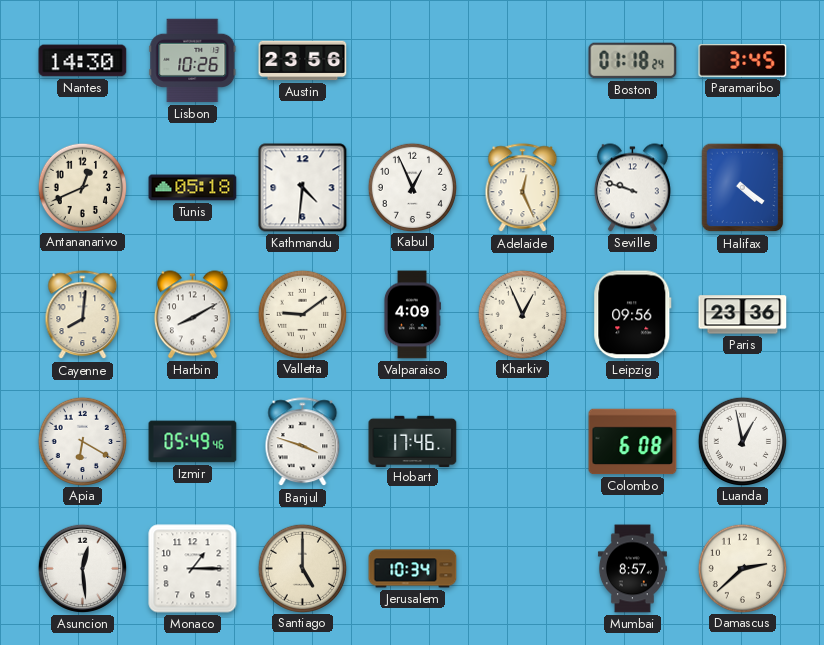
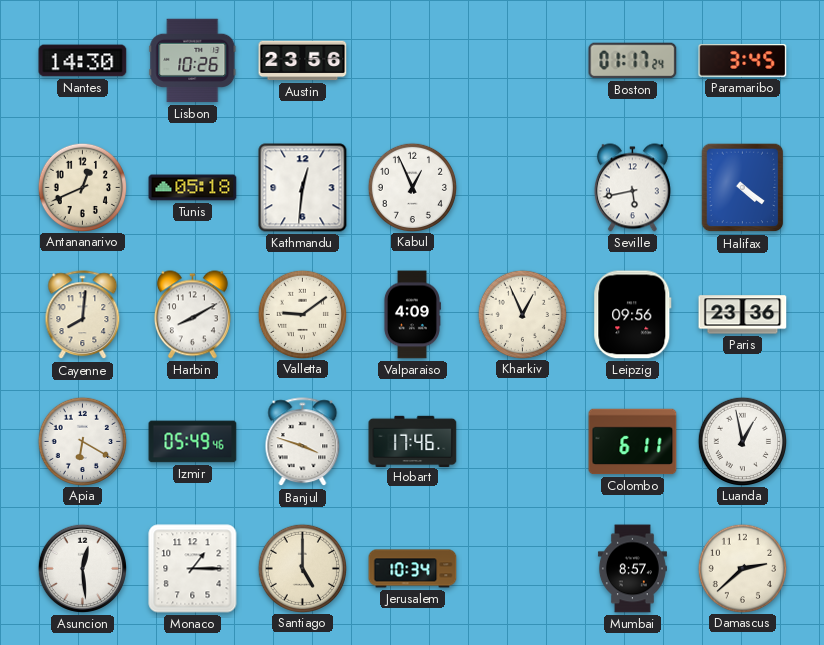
Boston: 01:18 -> 01:17
Kathmandu: 4:31 -> 12:31
Adelaide: 12:26 -> none
Seville: 9:48 -> 5:43
Colombo: 6:08 -> 6:11
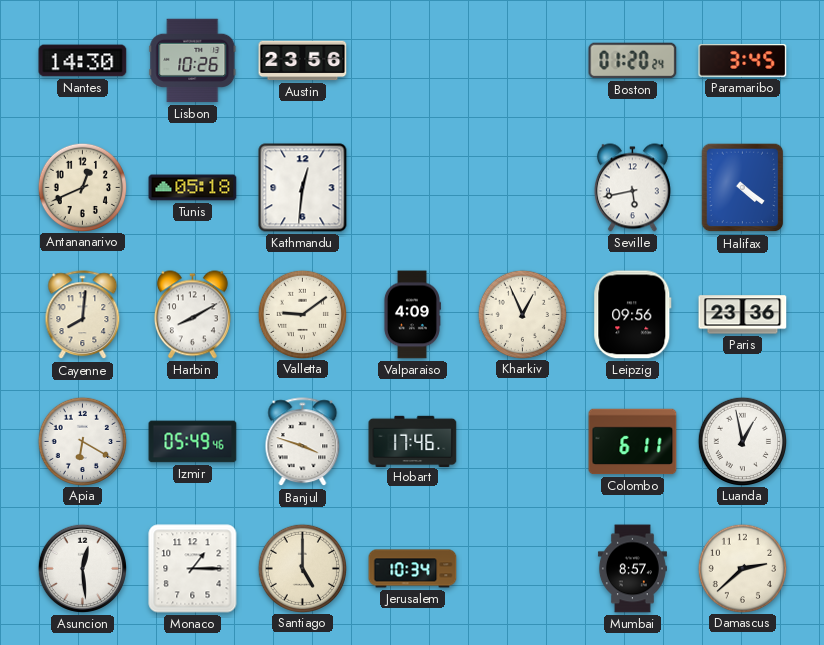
Boston: 01:17 -> 01:20
Kabul: 12:56 -> none
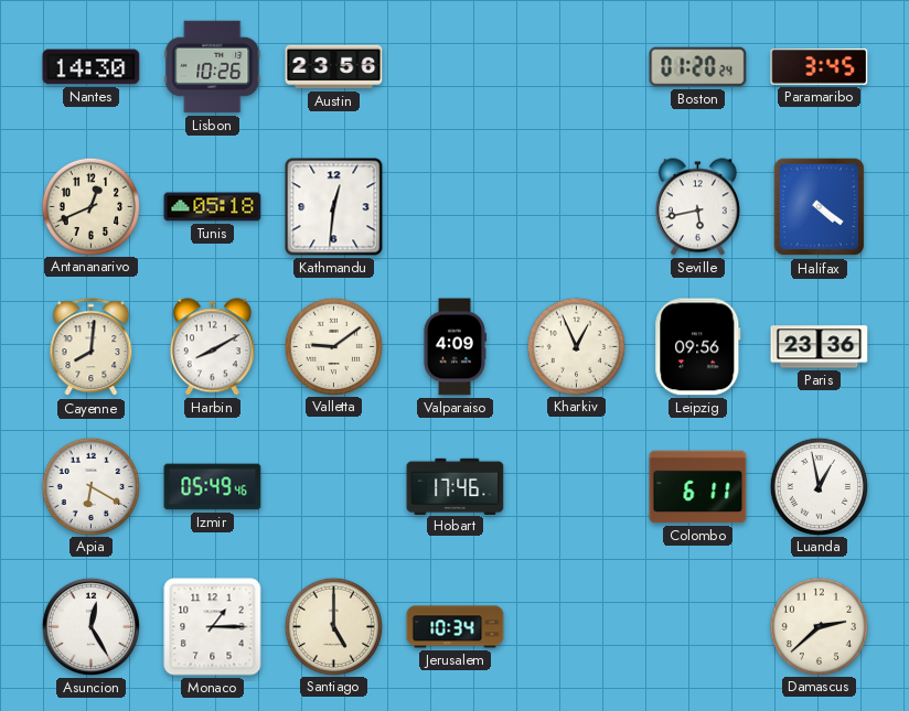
Banjul: 3:48 -> none
Asuncion: 12:29 -> 12:25
Mumbai: 8:57 -> none
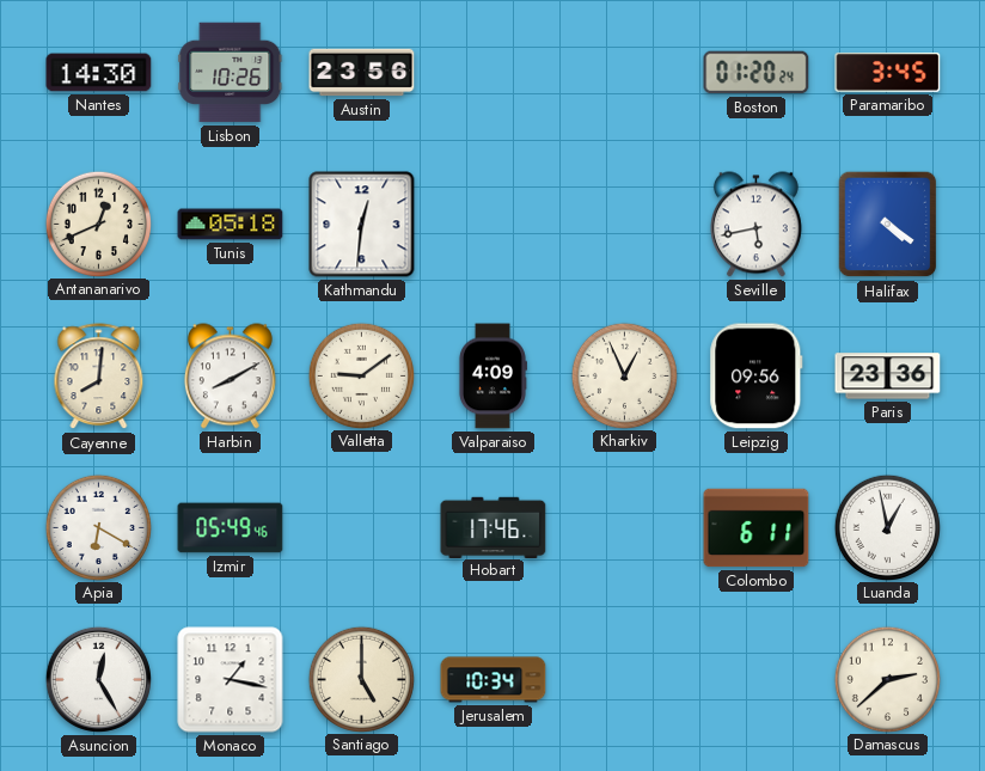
Monaco: 1:15 -> 1:17
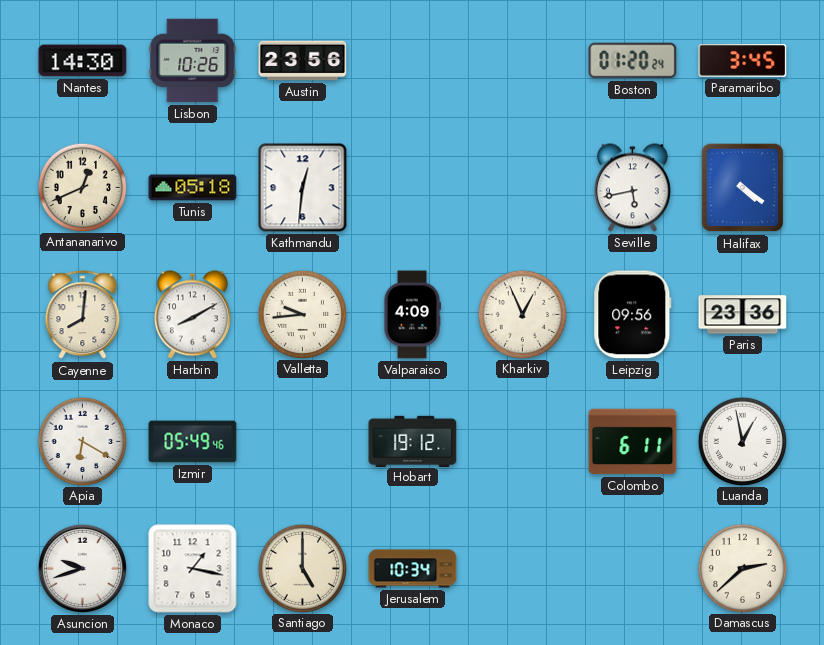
Valletta: 9:09 -> 9:44
Hobart: 17:46 -> 19:12
Asuncion: 12:25 -> 9:42
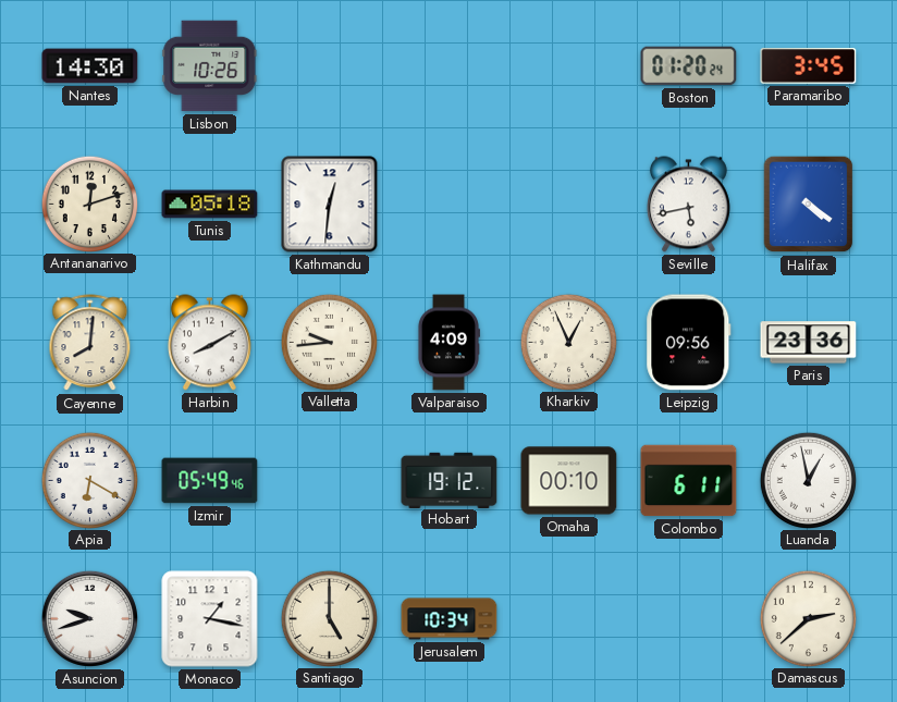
Austin: 23:56 -> none
Antananarivo: 12:41 -> 12:12
Omaha: none -> 00:10
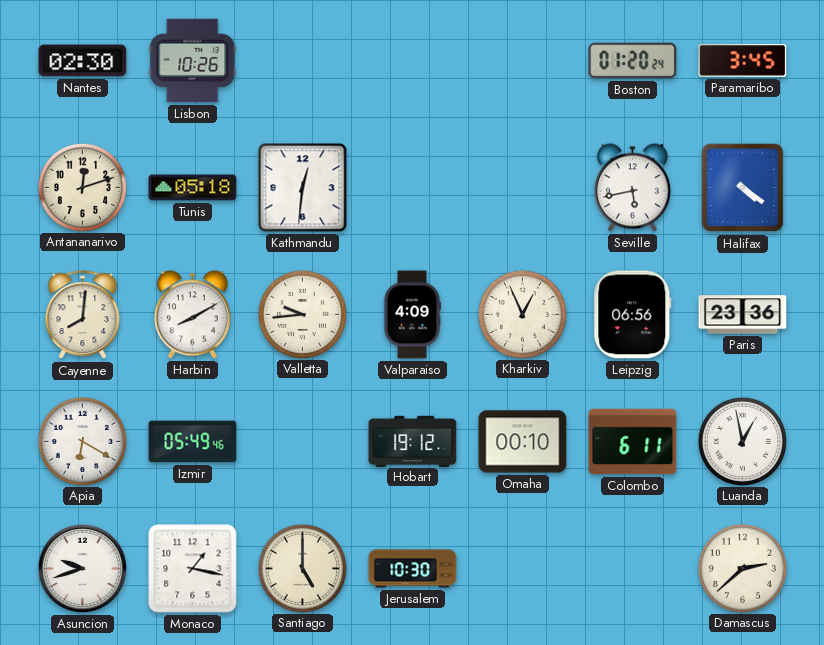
Nantes: 14:30 -> 02:30
Leipzig: 09:56 -> 06:56
Jerusalem: 10:34 -> 10:30
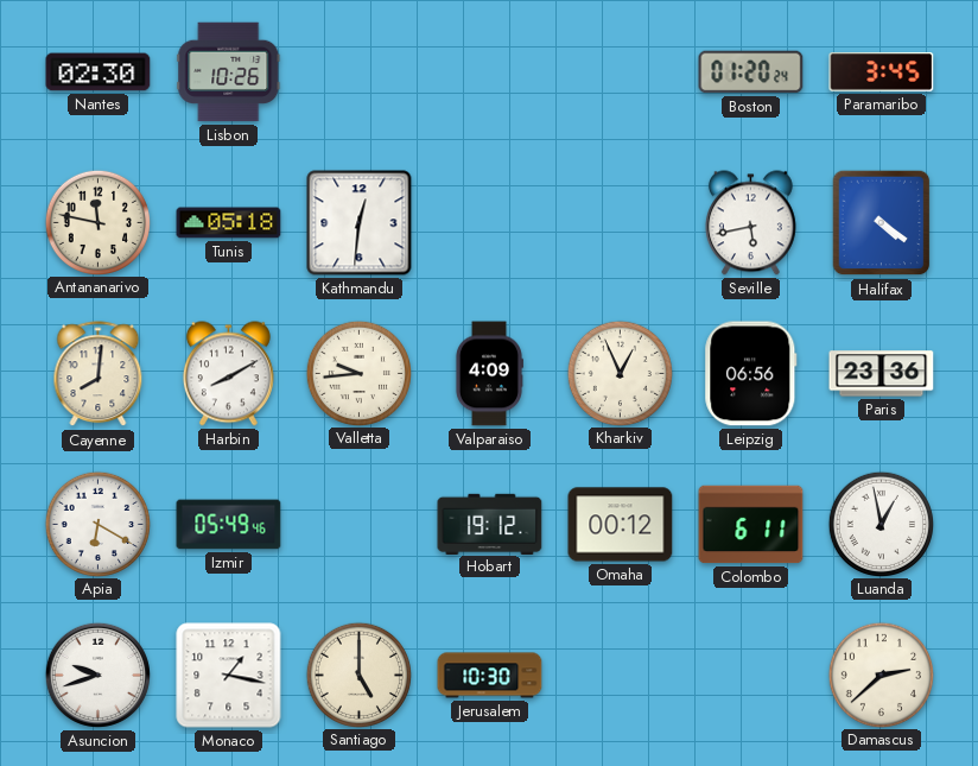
Antananarivo: 12:12 -> 11:47
Omaha: 00:10 -> 00:12
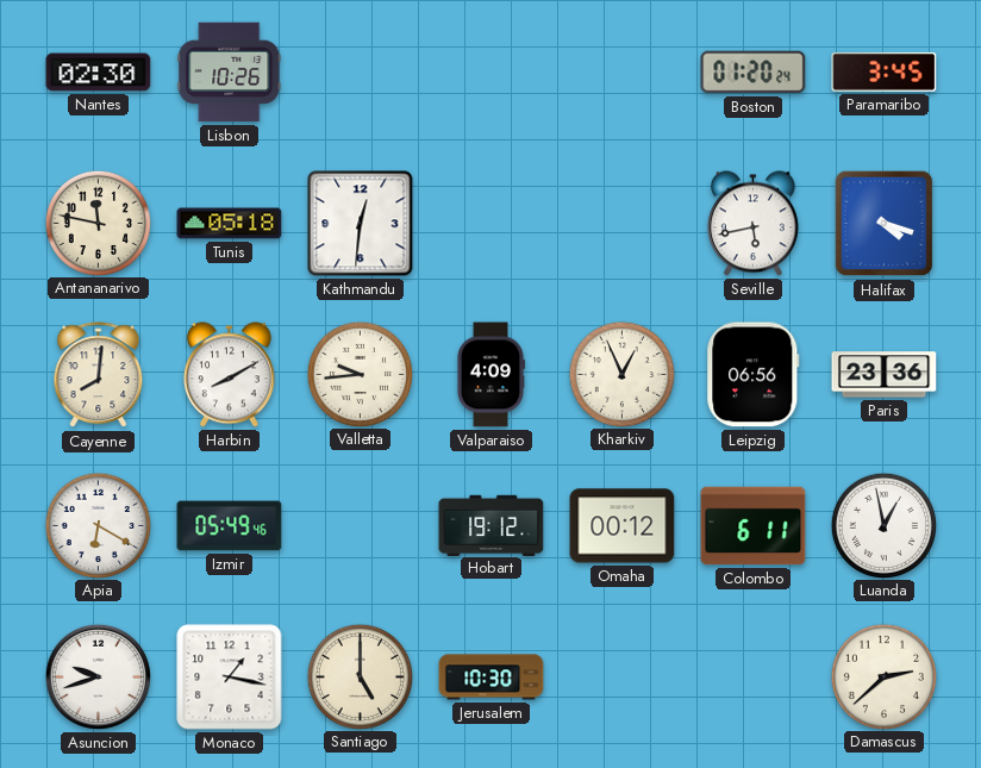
Halifax: 4:21 -> 4:18
